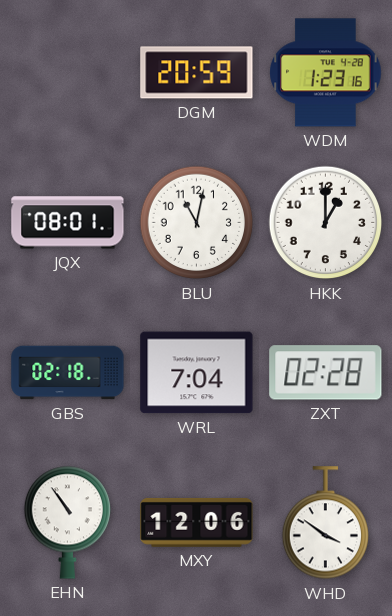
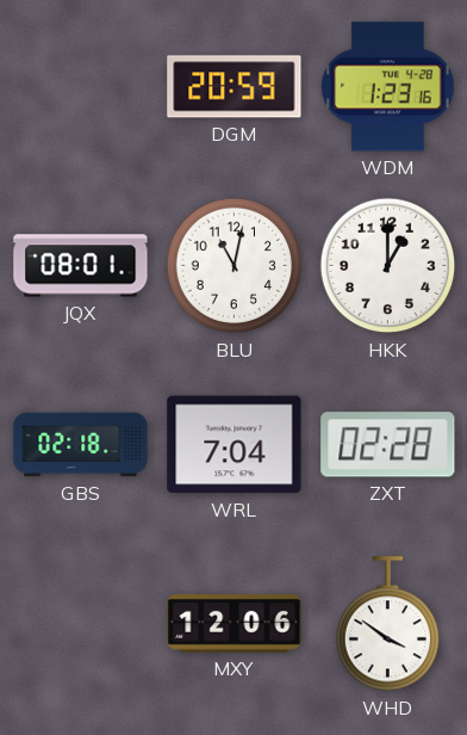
EHN: 10:54 -> none
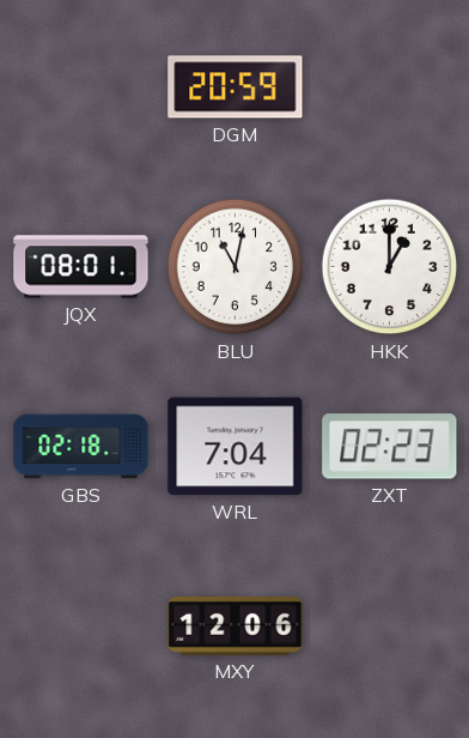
WDM: 1:23 -> none
ZXT: 02:28 -> 02:23
WHD: 3:51 -> none
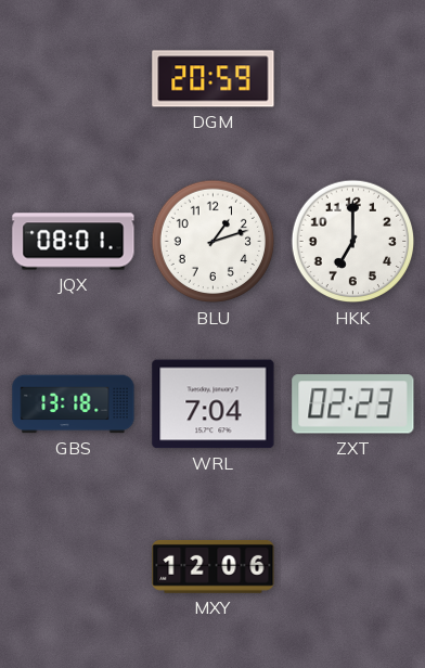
BLU: 11:02 -> 1:12
HKK: 1:00 -> 7:00
GBS: 02:18 -> 13:18
